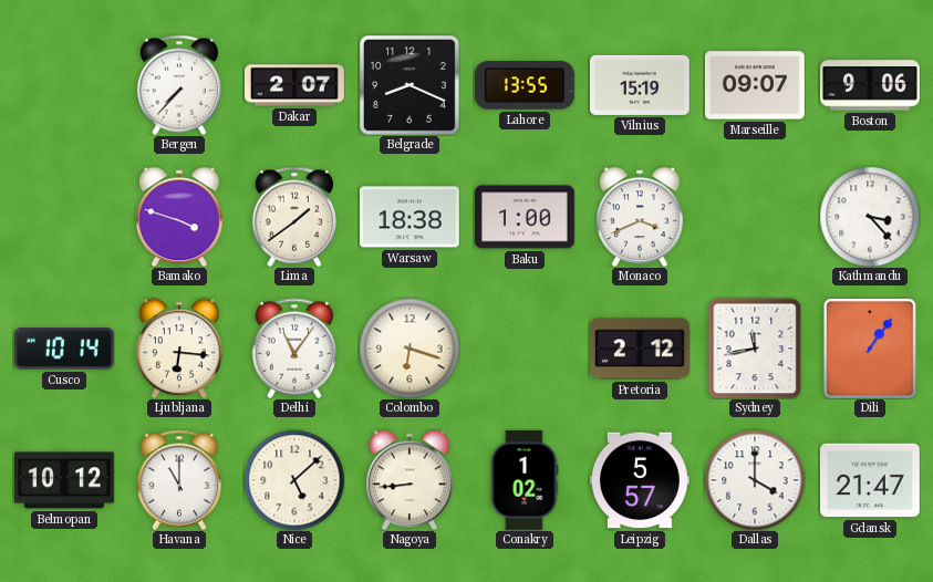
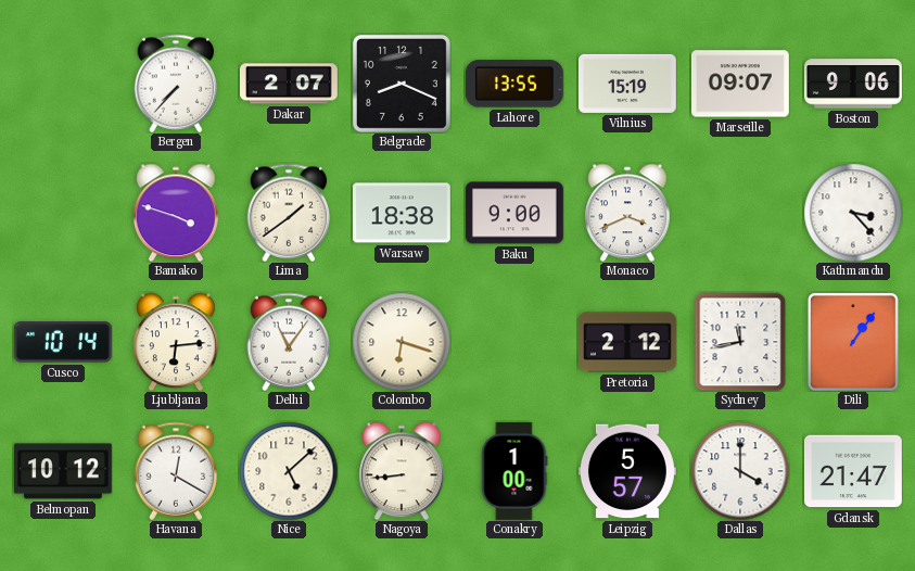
Baku: 1:00 -> 9:00
Ljubljana: 6:16 -> 6:14
Havana: 11:00 -> 12:20
Conakry: 1:02 -> 1:00
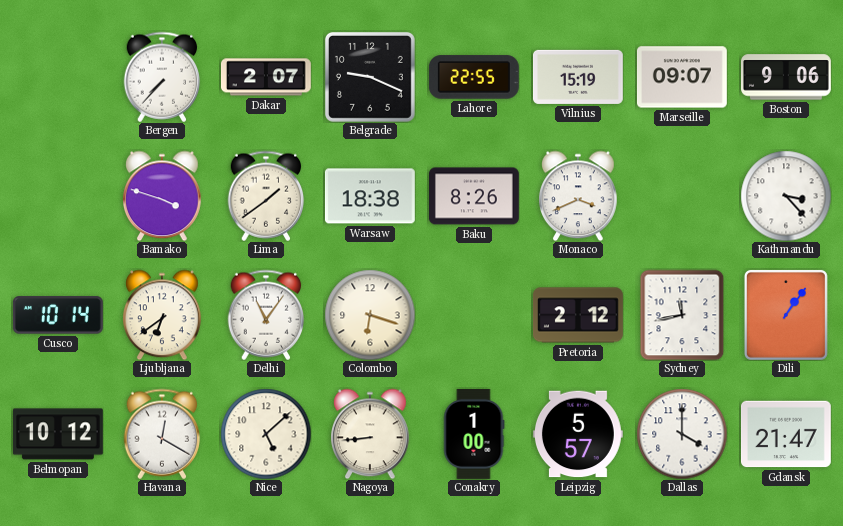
Belgrade: 8:19 -> 9:19
Lahore: 13:55 -> 22:55
Baku: 9:00 -> 8:26
Ljubljana: 6:14 -> 6:39
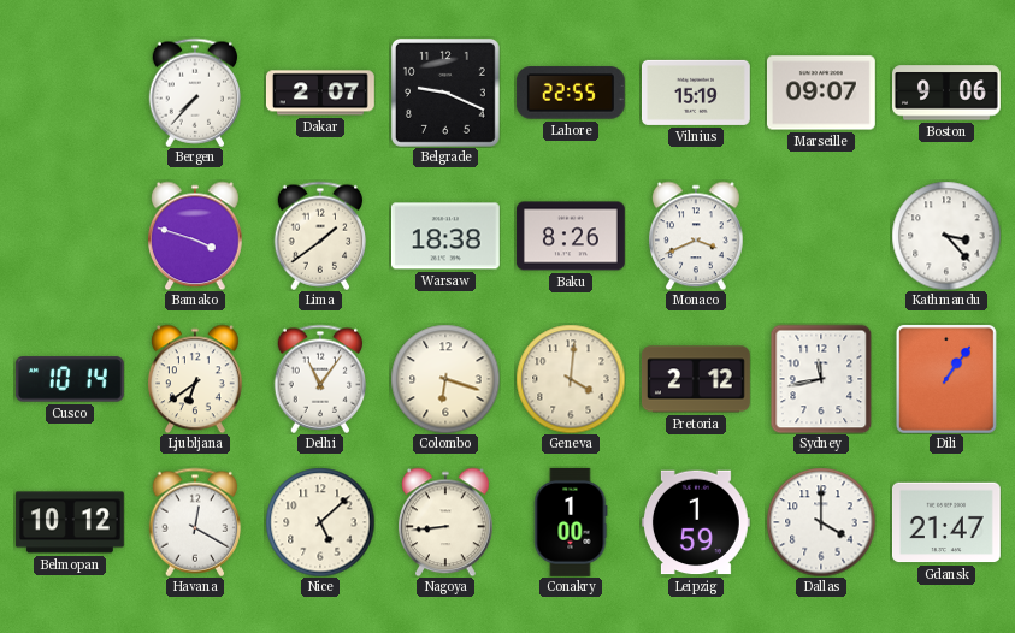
Geneva: none -> 4:01
Leipzig: 5:57 -> 1:59
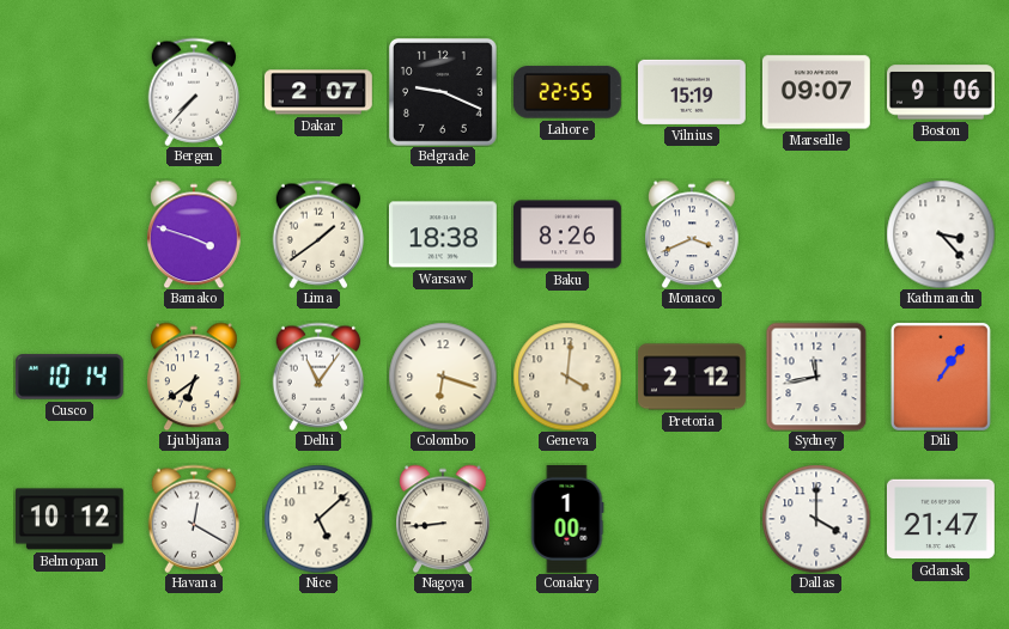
Leipzig: 1:59 -> none
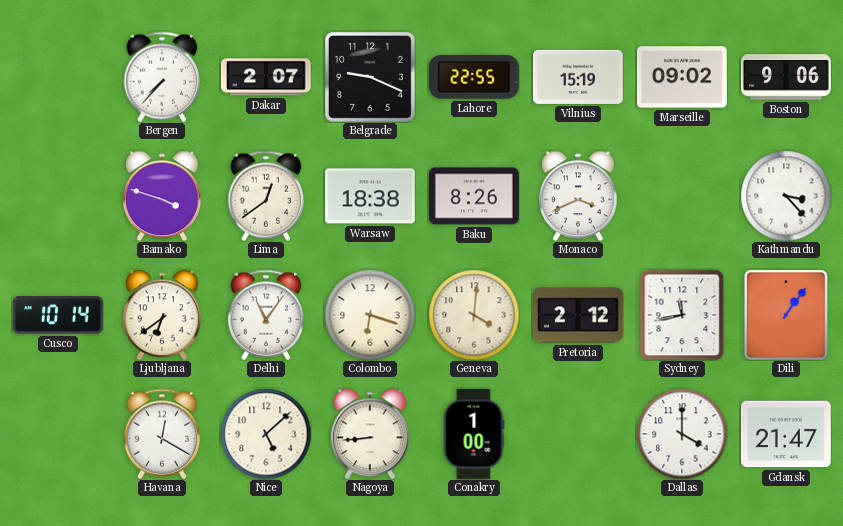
Marseille: 09:07 -> 09:02
Lima: 1:39 -> 12:39
Belmopan: 10:12 -> none
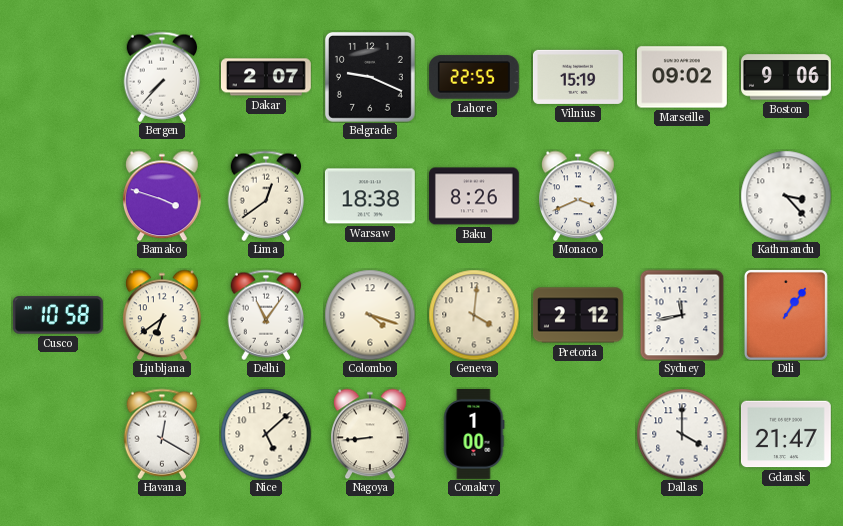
Cusco: 10:14 -> 10:58
Colombo: 6:18 -> 4:18
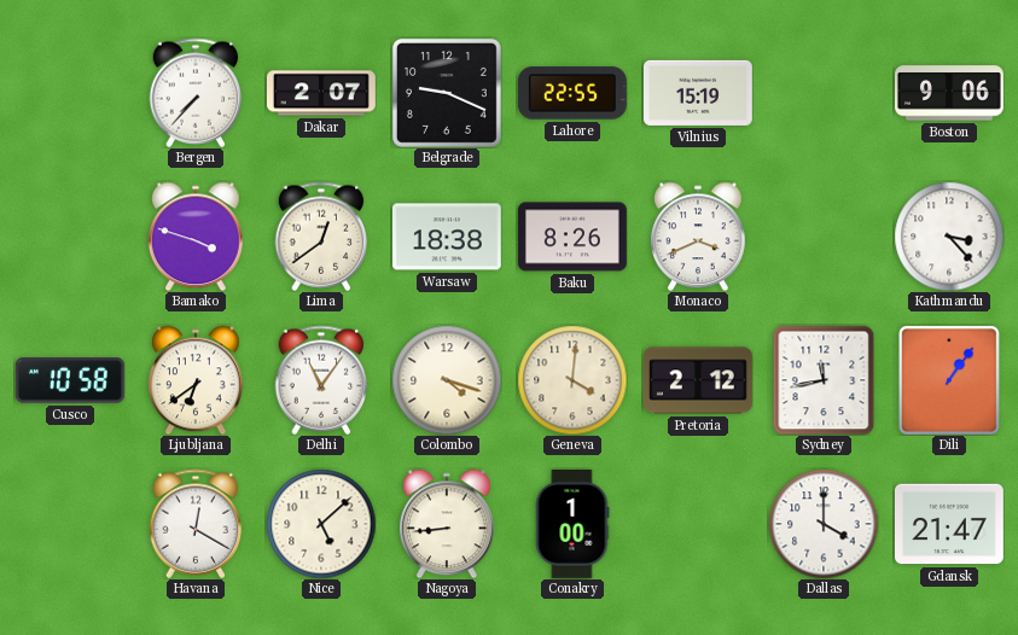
Marseille: 09:02 -> none
